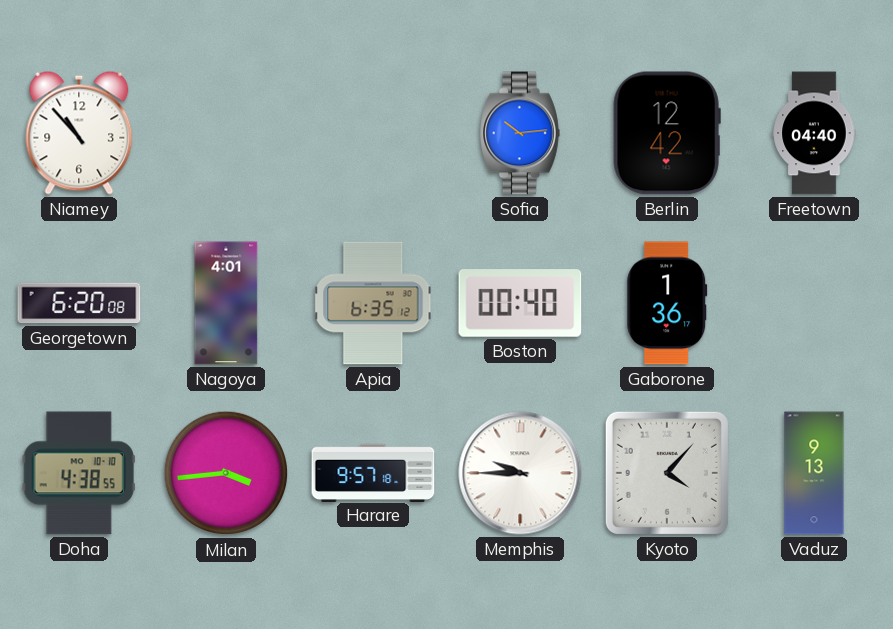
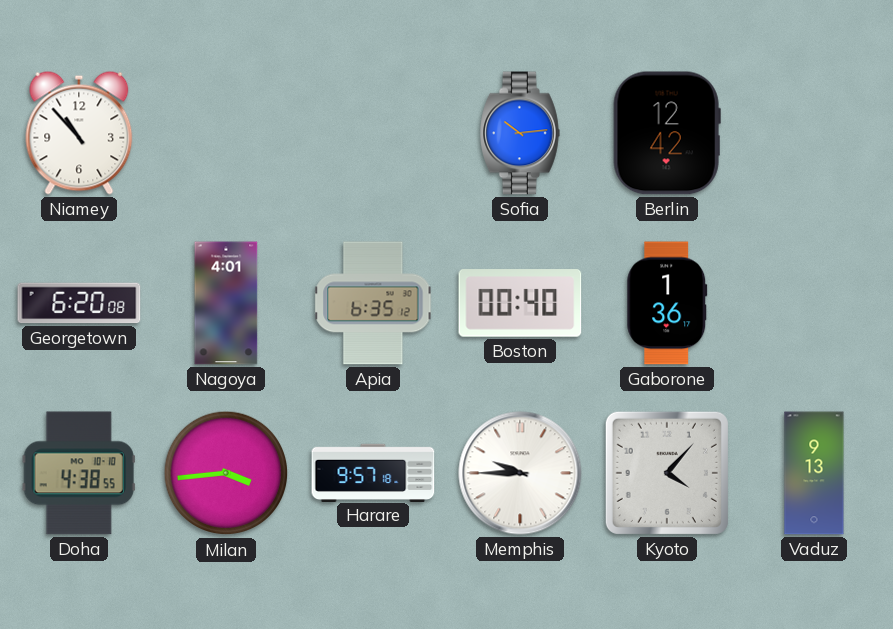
Freetown: 04:40 -> none
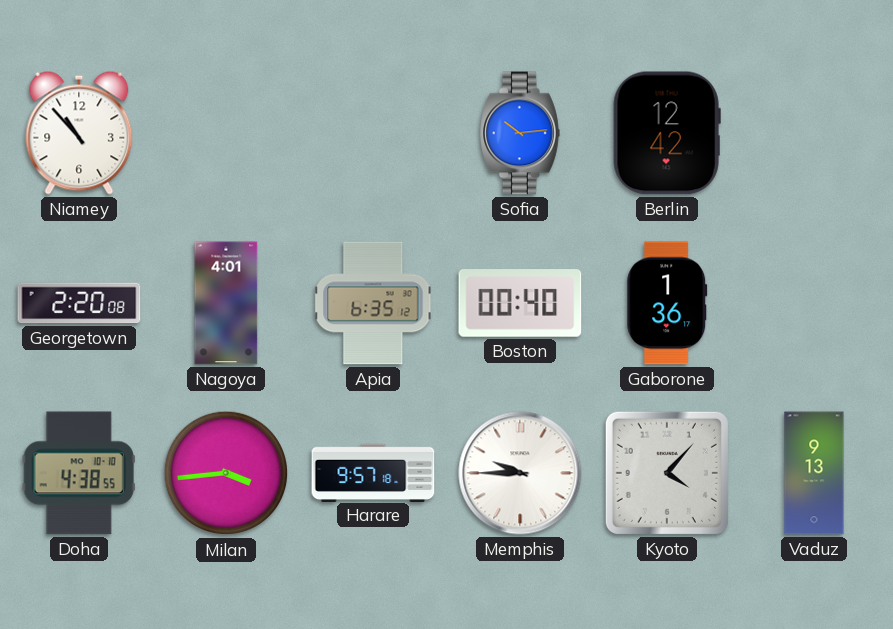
Georgetown: 6:20 -> 2:20
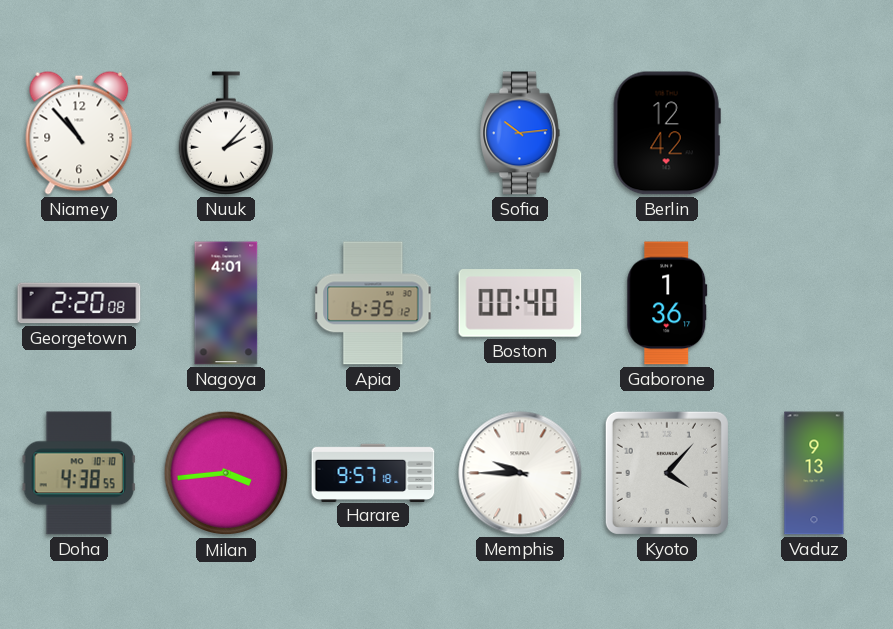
Nuuk: none -> 2:07
